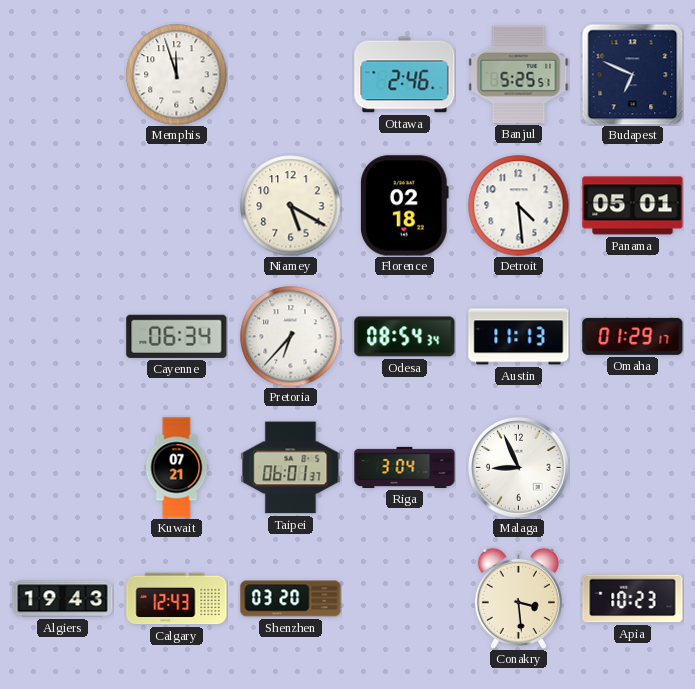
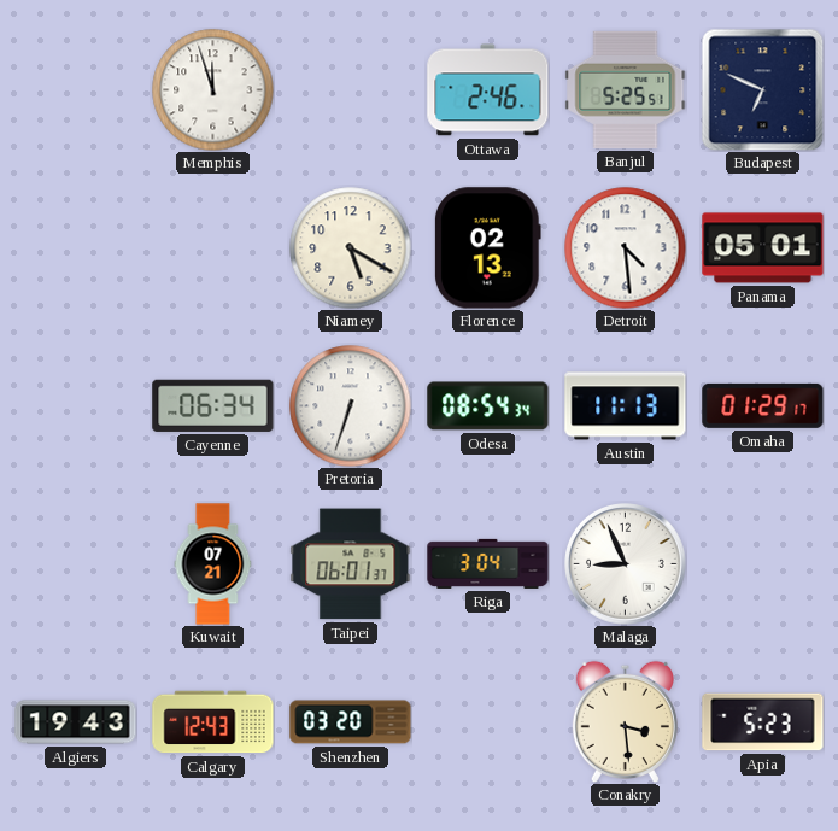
Florence: 02:18 -> 02:13
Pretoria: 6:37 -> 6:33
Apia: 10:23 -> 5:23
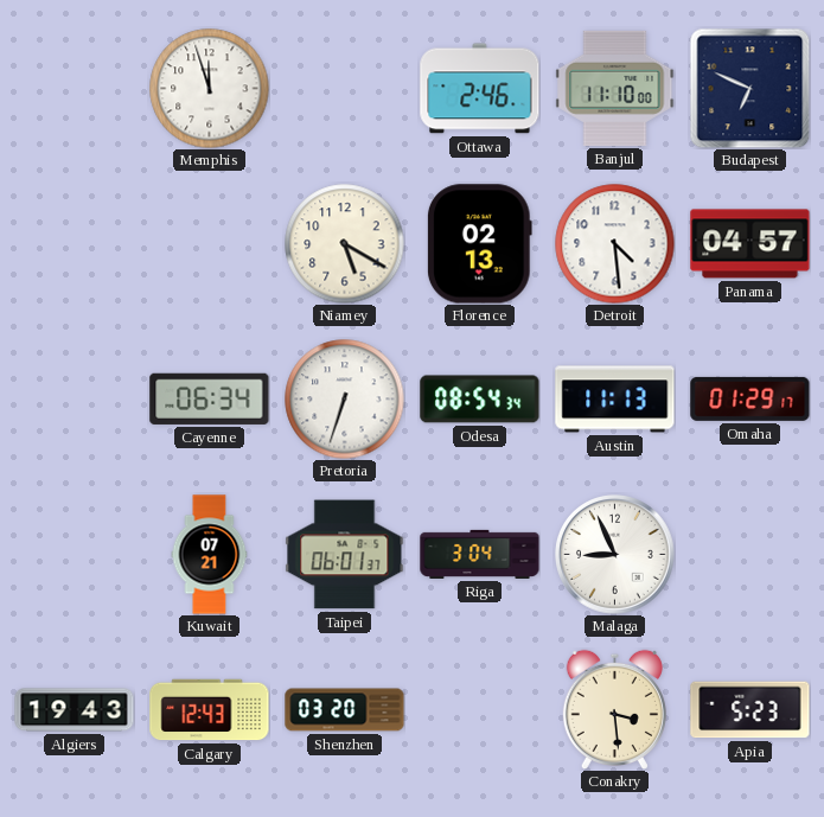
Banjul: 5:25 -> 11:10
Panama: 05:01 -> 04:57
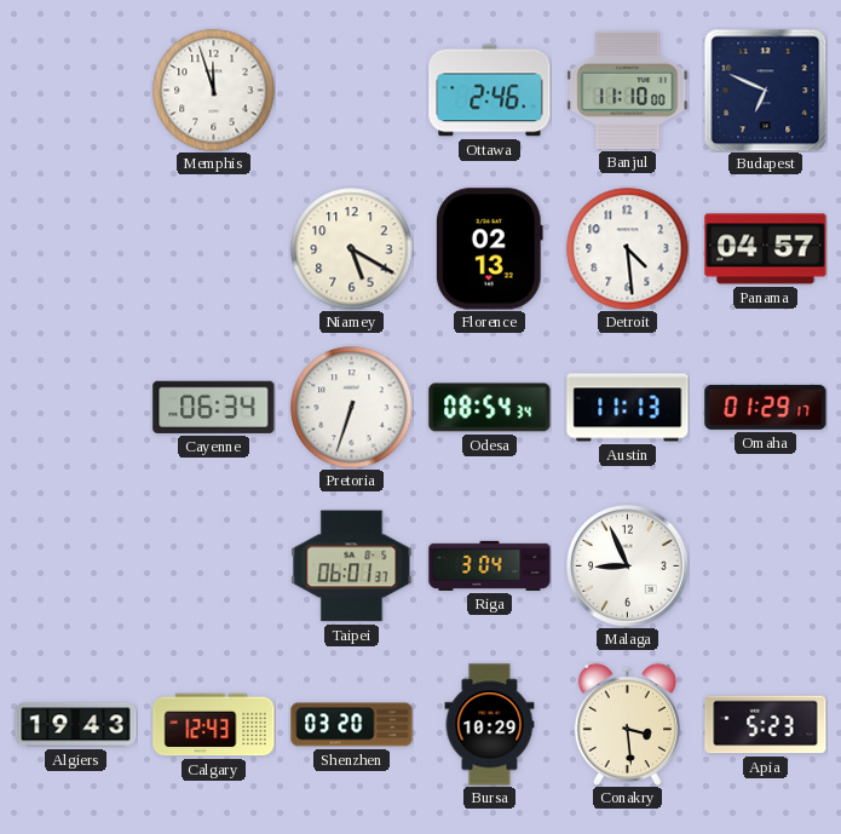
Kuwait: 07:21 -> none
Bursa: none -> 10:29
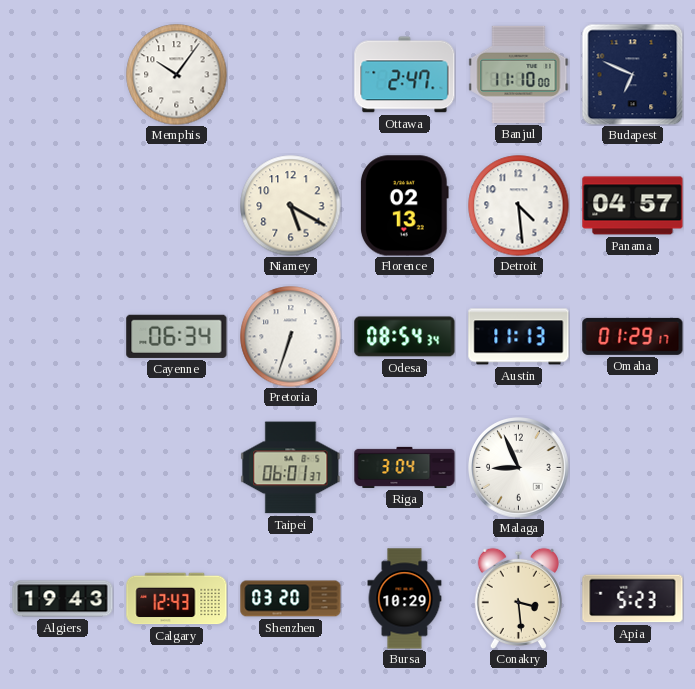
Memphis: 11:57 -> 10:06
Ottawa: 2:46 -> 2:47
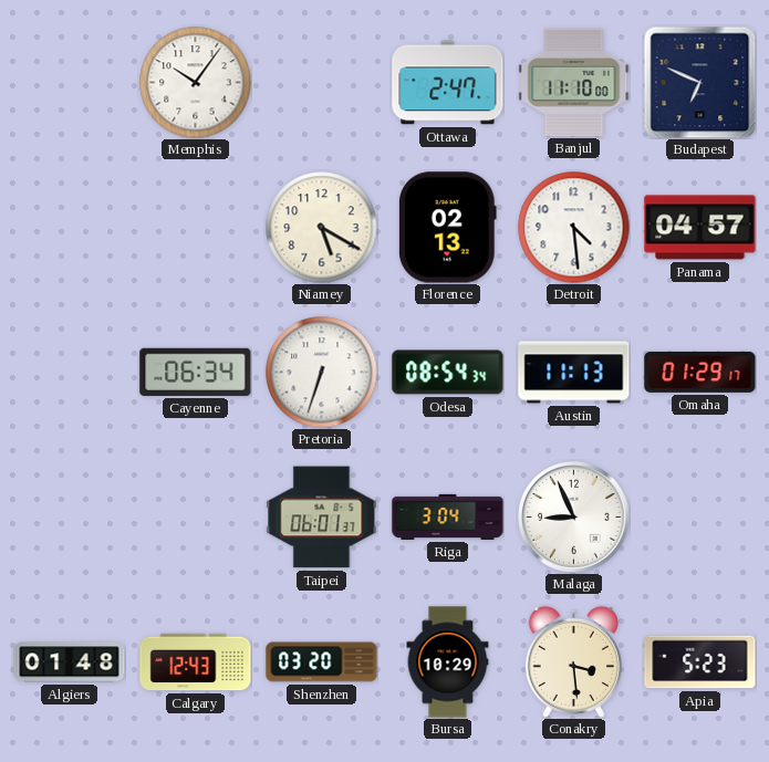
Algiers: 19:43 -> 01:48
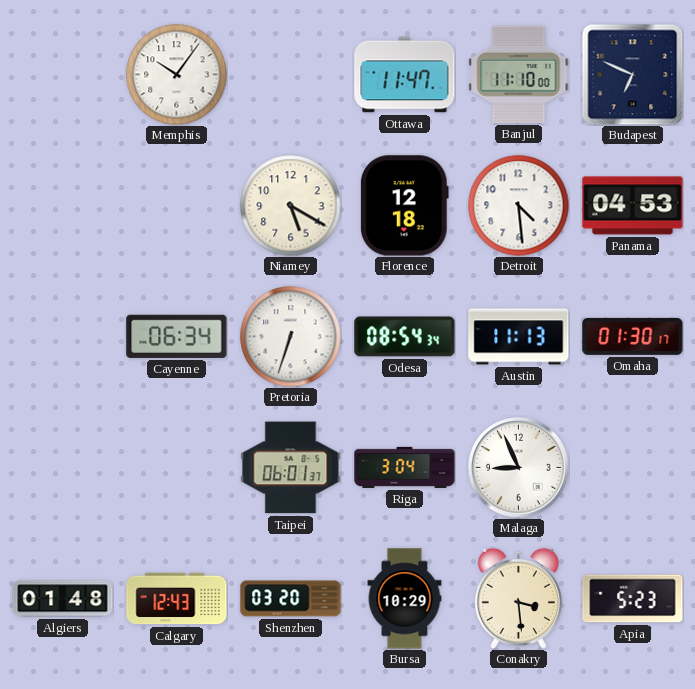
Ottawa: 2:47 -> 11:47
Florence: 02:13 -> 12:18
Panama: 04:57 -> 04:53
Omaha: 01:29 -> 01:30
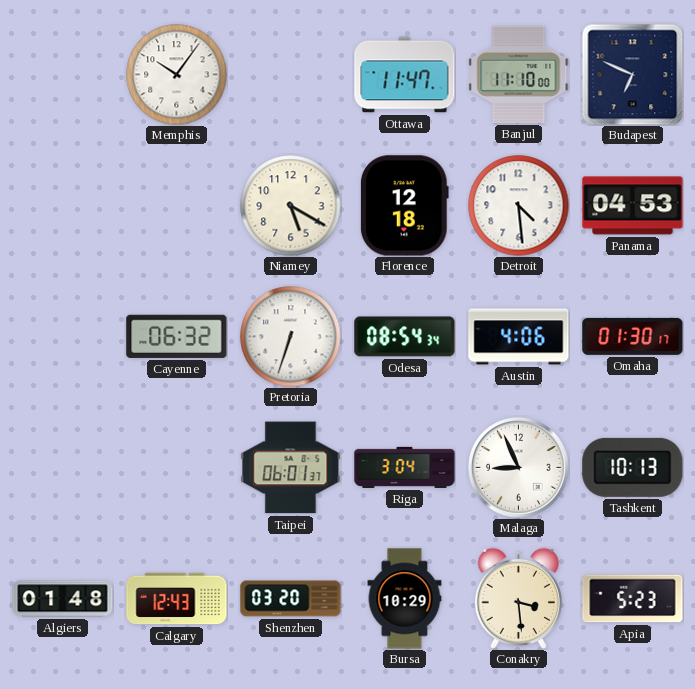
Cayenne: 06:34 -> 06:32
Austin: 11:13 -> 4:06
Tashkent: none -> 10:13
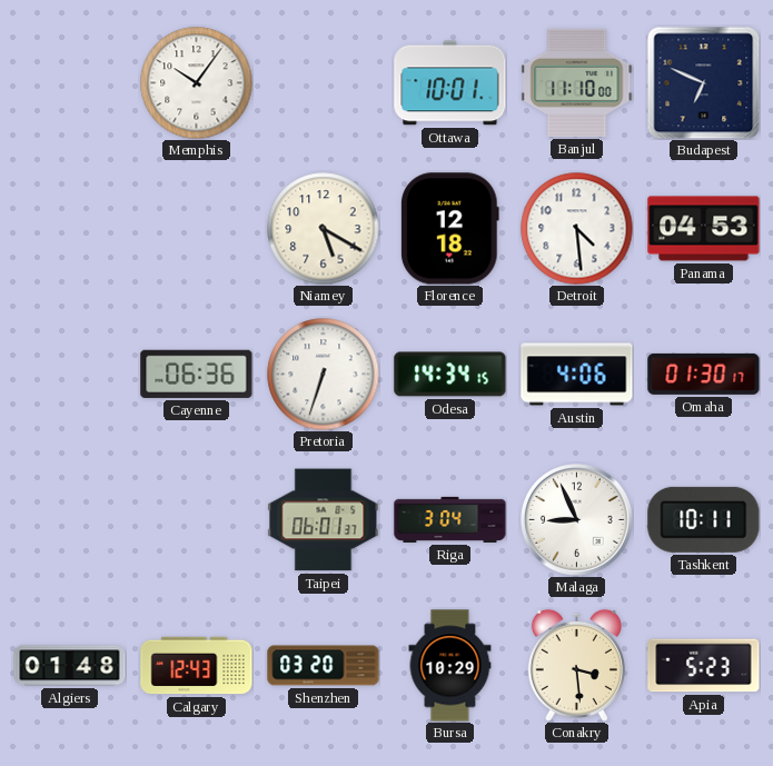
Ottawa: 11:47 -> 10:01
Cayenne: 06:32 -> 06:36
Odesa: 08:54 -> 14:34
Tashkent: 10:13 -> 10:11
